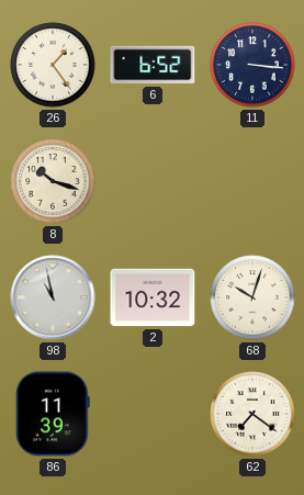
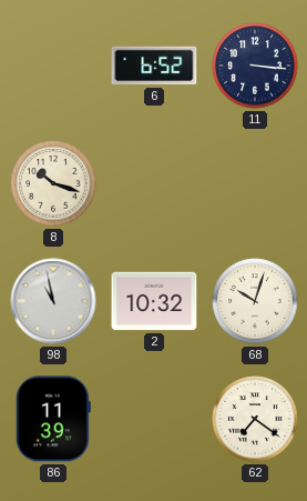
26: 1:24 -> none
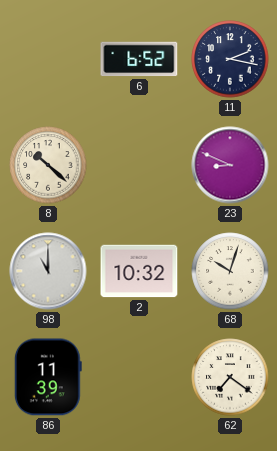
11: 3:16 -> 2:17
8: 10:18 -> 10:22
23: none -> 8:49
98: 10:58 -> 11:00
